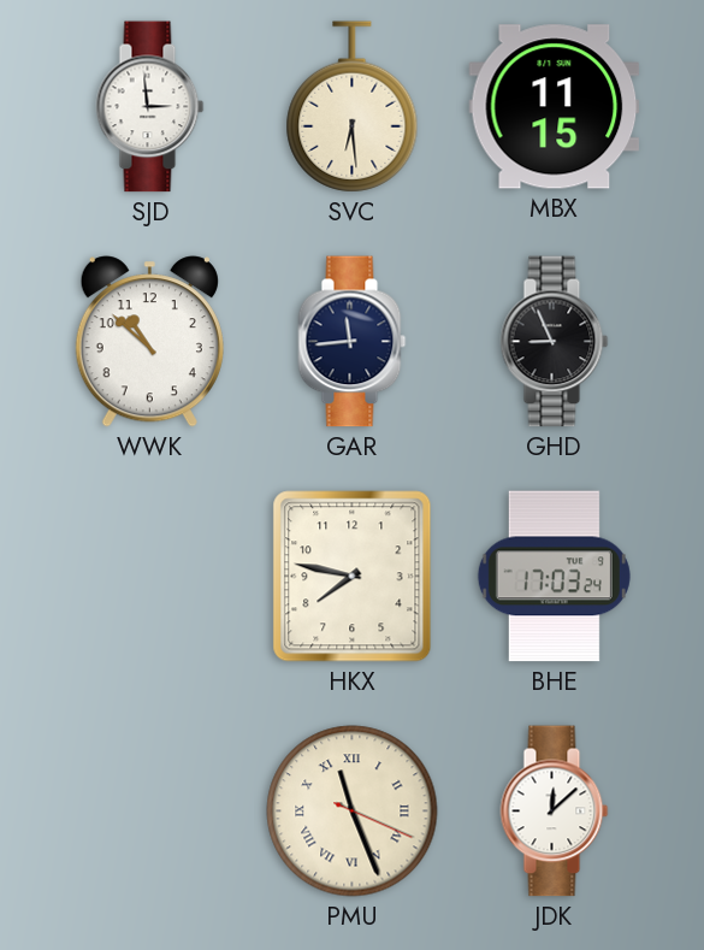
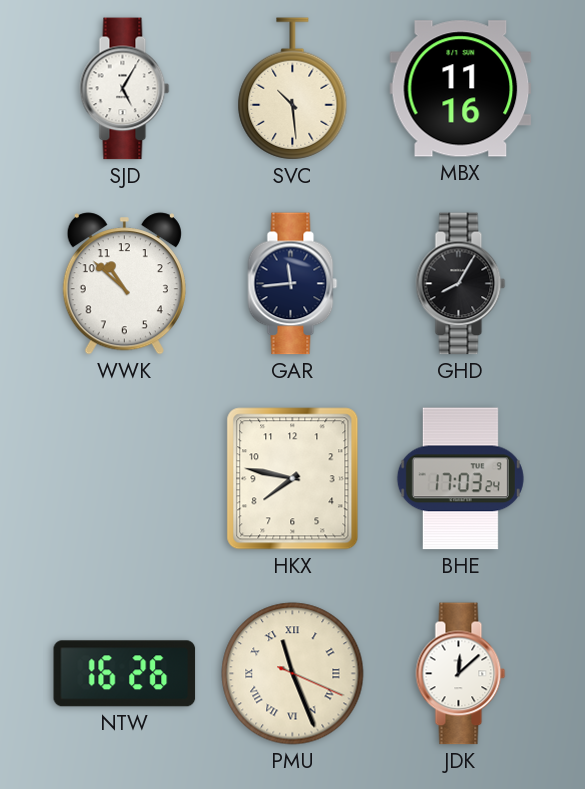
SJD: 2:59 -> 5:05
SVC: 6:29 -> 10:29
MBX: 11:15 -> 11:16
GHD: 8:56 -> 8:05
NTW: none -> 16:26
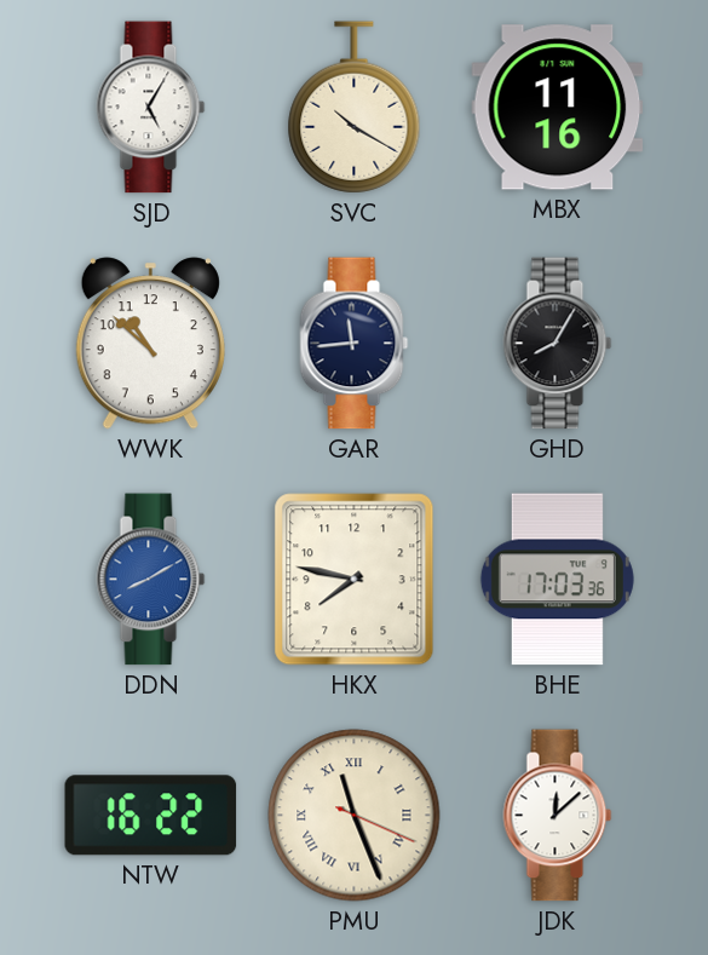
SVC: 10:29 -> 10:20
DDN: none -> 8:10
BHE: 17:03:24 -> 17:03:36
NTW: 16:26 -> 16:22
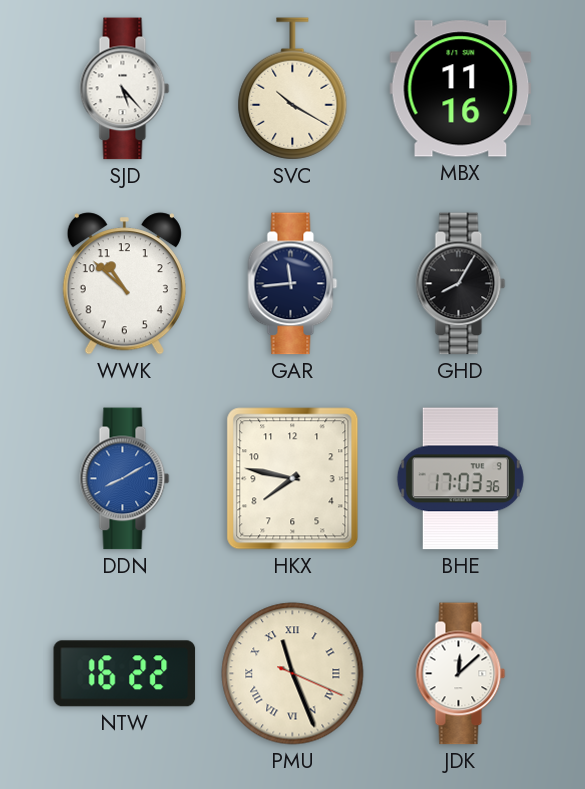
SJD: 5:05 -> 5:23
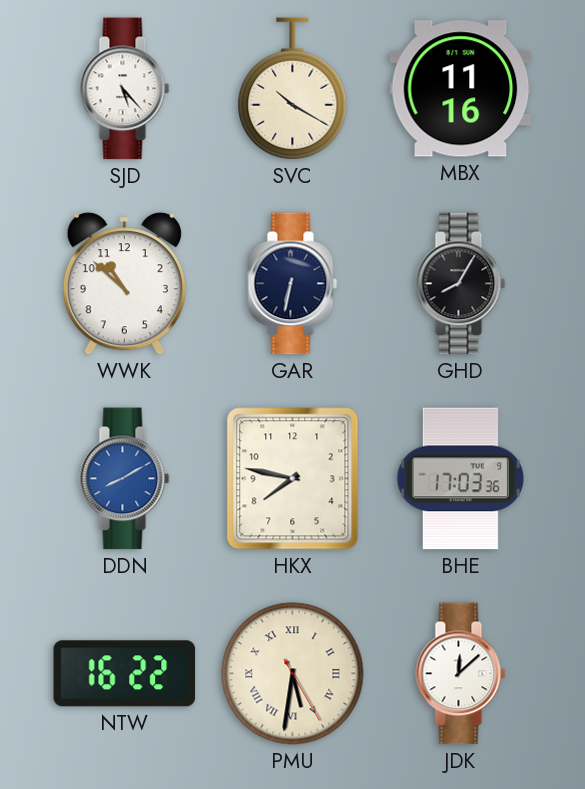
GAR: 11:44 -> 6:32
PMU: 11:26 -> 5:31
